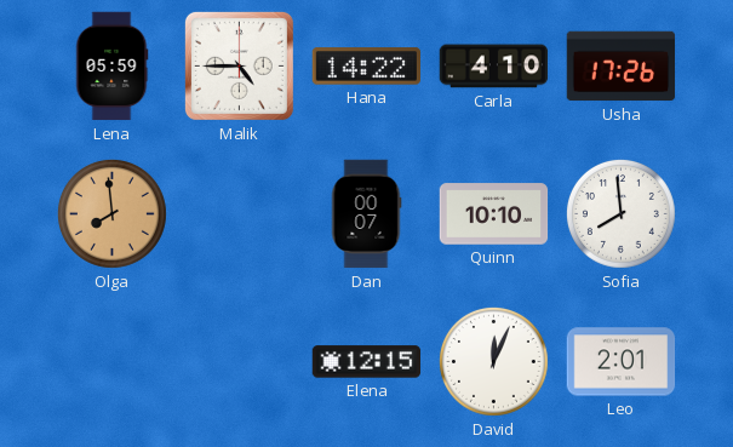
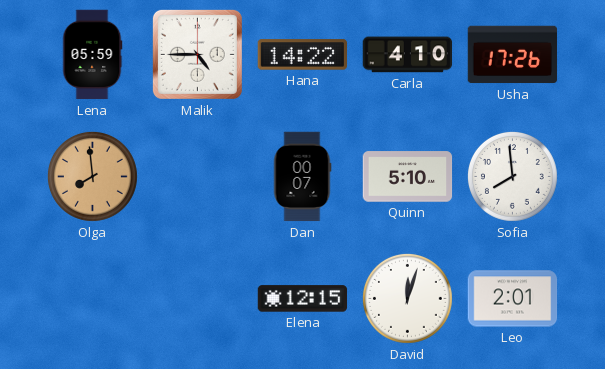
Quinn: 10:10 -> 5:10
David: 12:04 -> 12:03
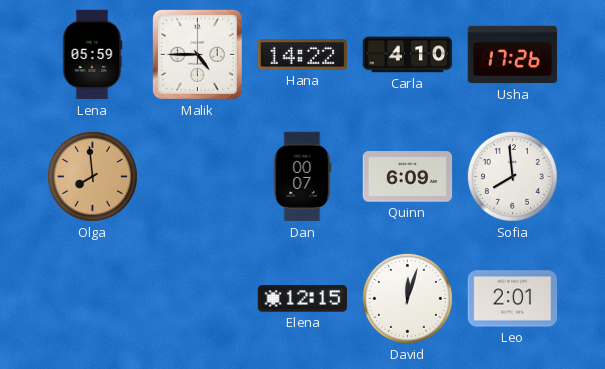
Quinn: 5:10 -> 6:09
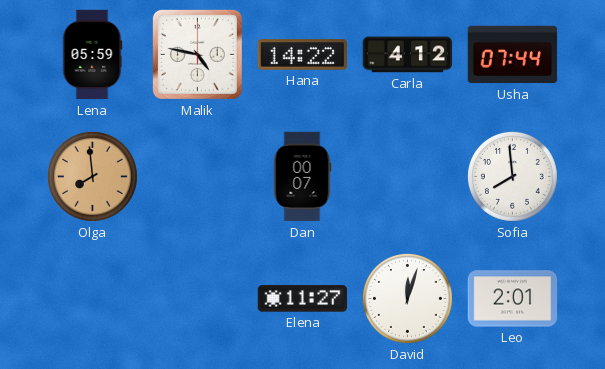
Malik: 4:45 -> 4:47
Carla: 4:10 -> 4:12
Usha: 17:26 -> 07:44
Quinn: 6:09 -> none
Elena: 12:15 -> 11:27
